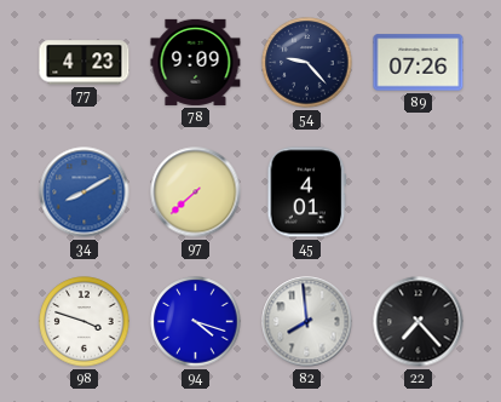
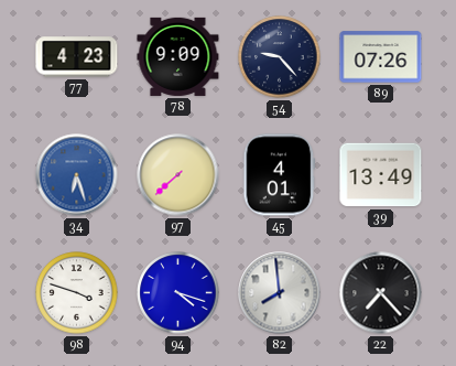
34: 8:10 -> 6:27
39: none -> 13:49
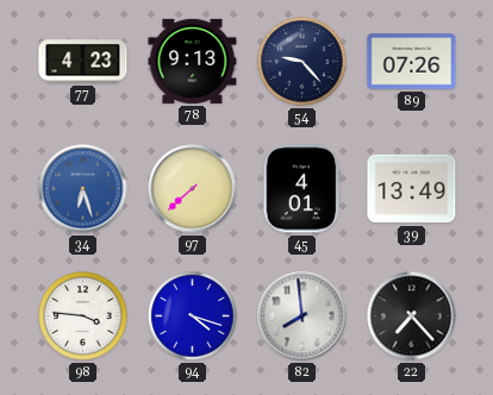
78: 9:09 -> 9:13
98: 3:48 -> 3:46
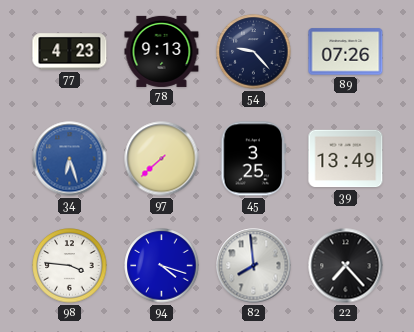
45: 4:01 -> 3:25
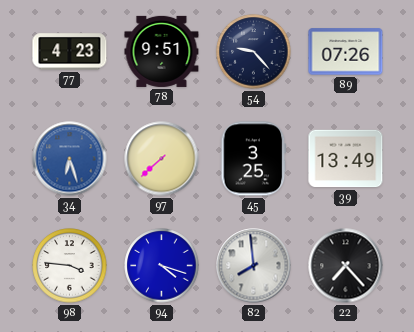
78: 9:13 -> 9:51
